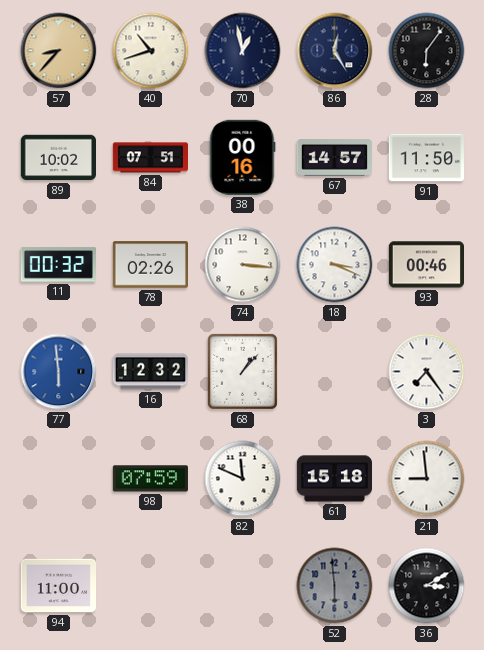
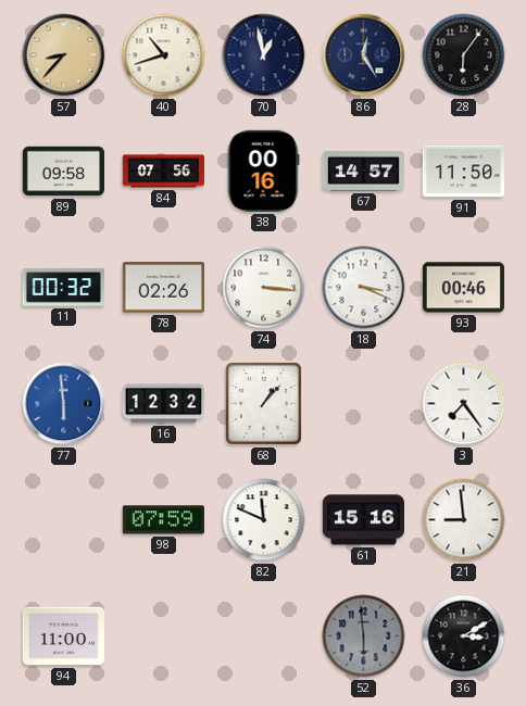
89: 10:02 -> 09:58
84: 07:51 -> 07:56
61: 15:18 -> 15:16
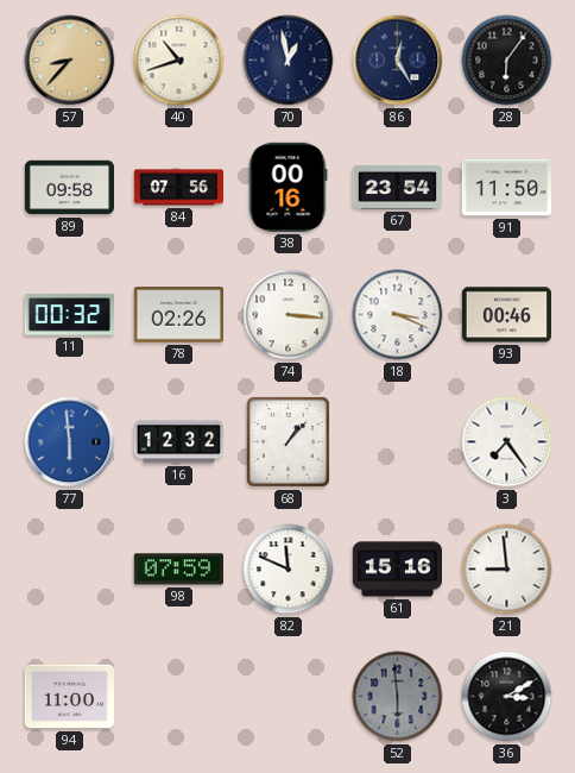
67: 14:57 -> 23:54
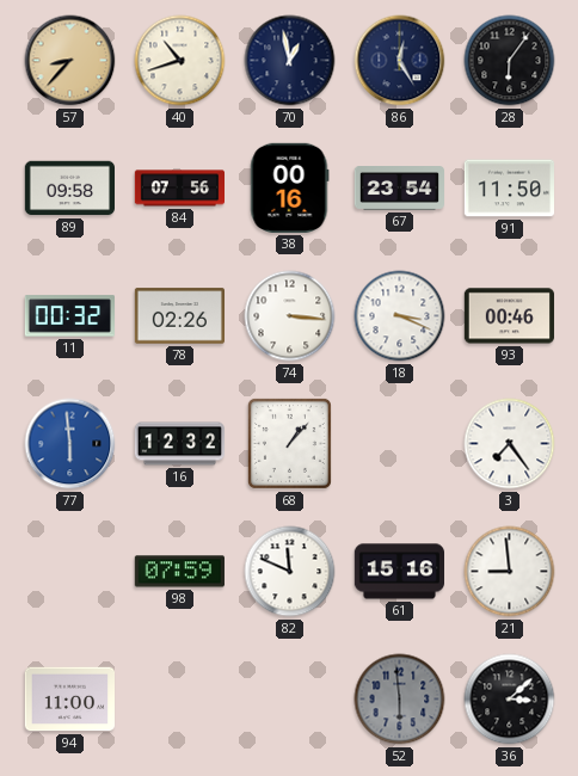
36: 3:10 -> 3:08
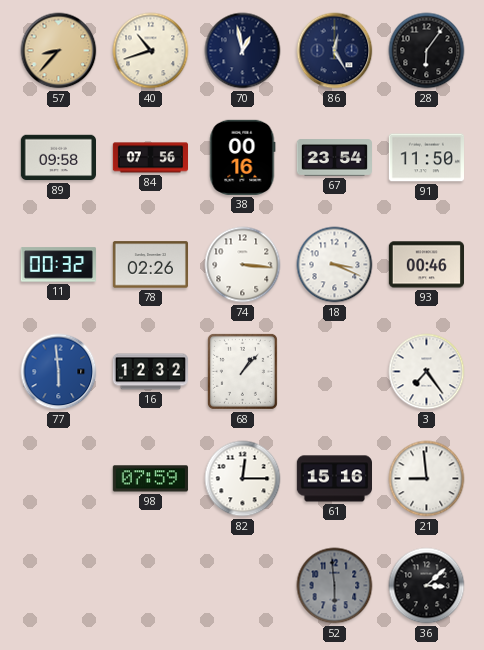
82: 11:49 -> 12:15
94: 11:00 -> none
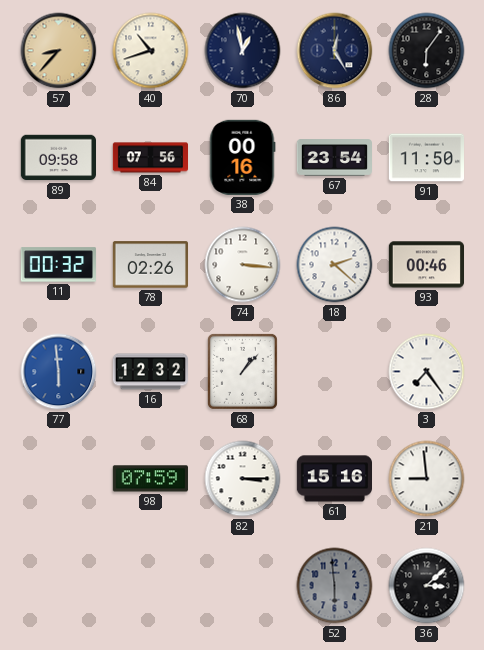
18: 3:19 -> 2:22
82: 12:15 -> 3:15
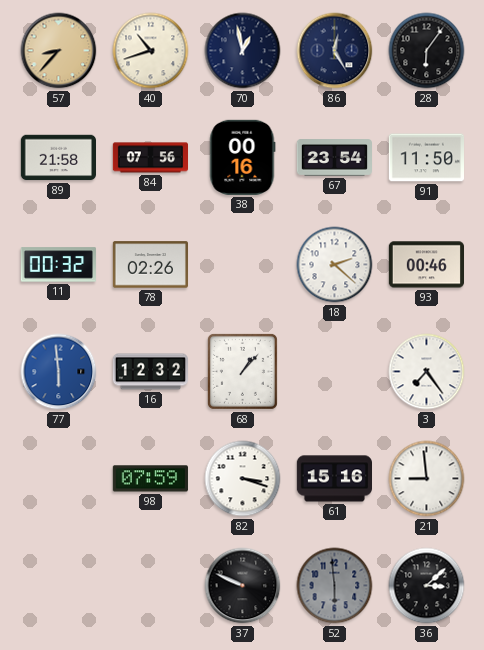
89: 09:58 -> 21:58
74: 3:16 -> none
82: 3:15 -> 3:18
37: none -> 9:49
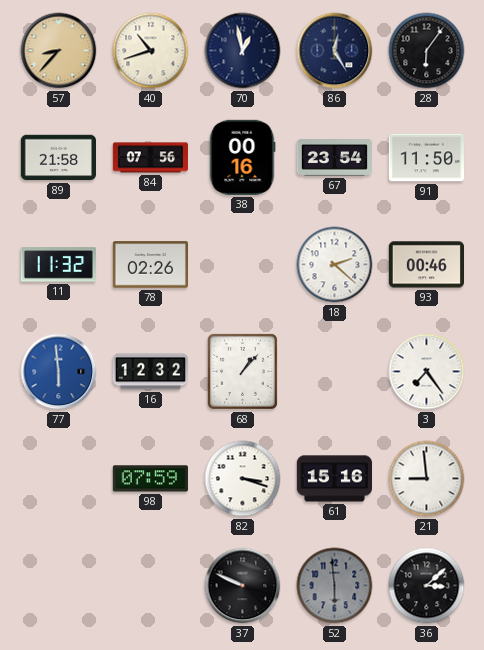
11: 00:32 -> 11:32
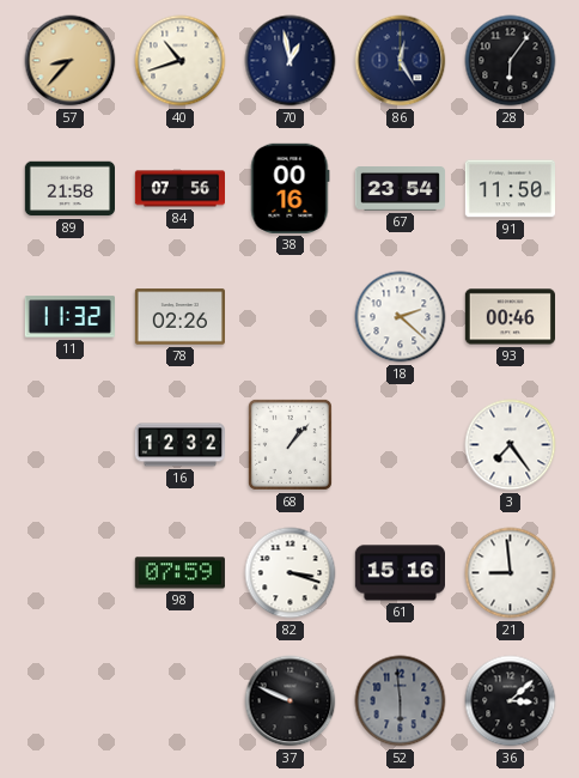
77: 5:59 -> none
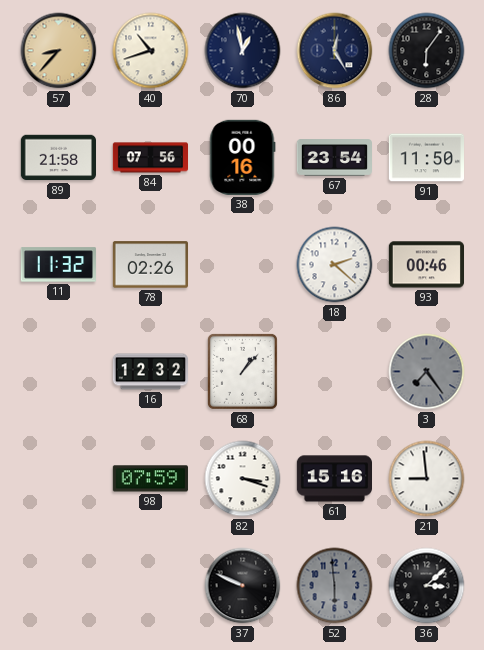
3 dial: white -> grey
